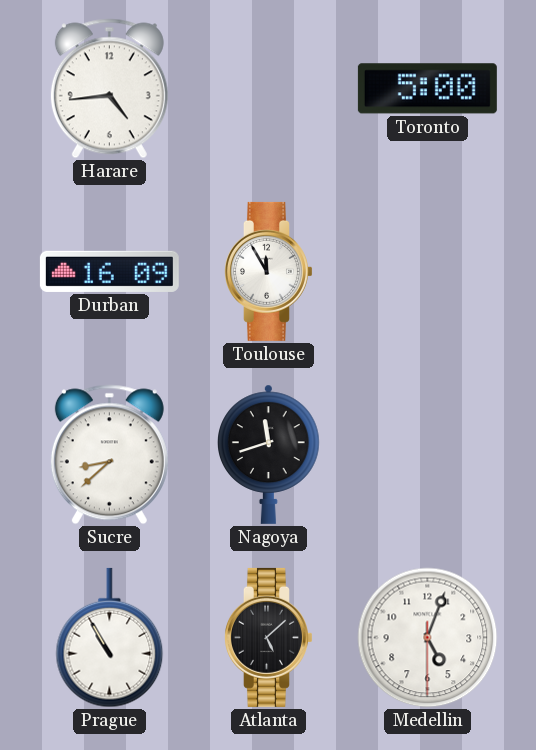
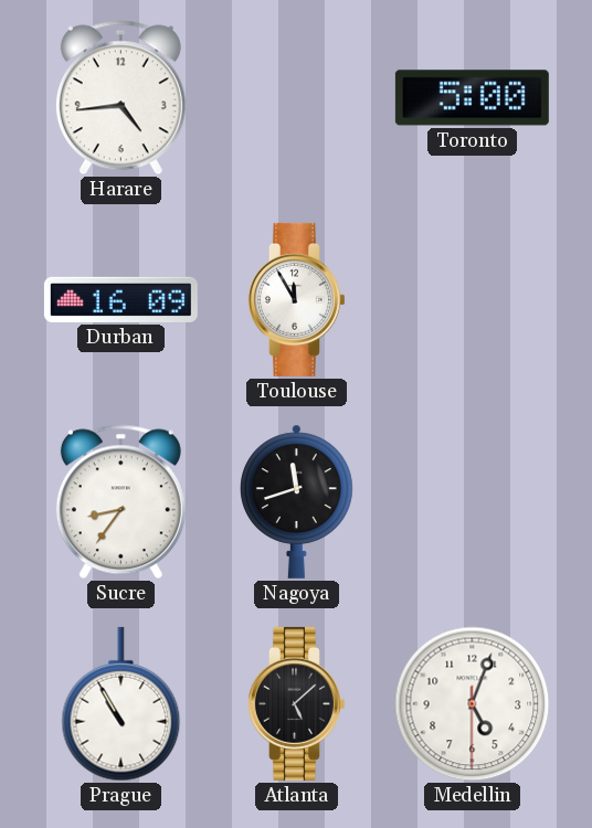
Sucre: 8:38 -> 8:36
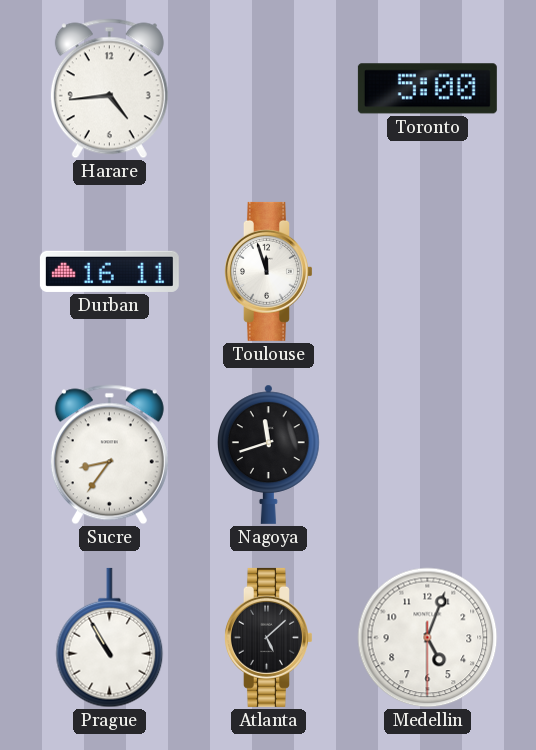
Durban: 16:09 -> 16:11
Toulouse: 11:55 -> 11:57
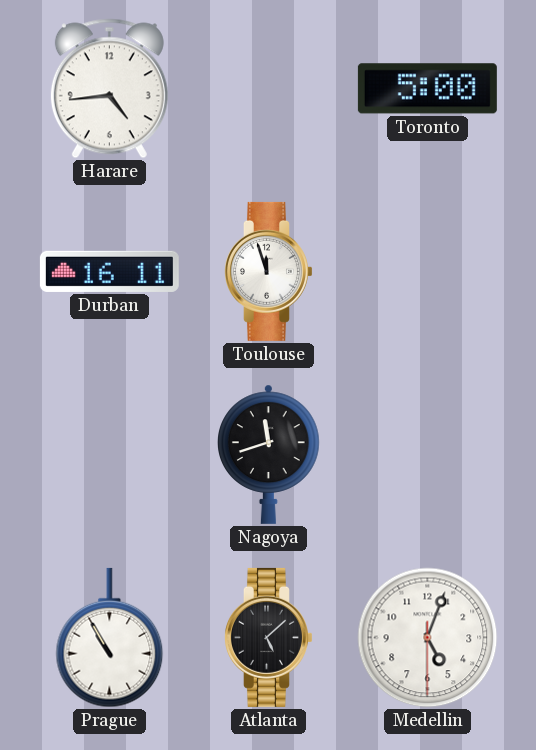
Sucre: 8:36 -> none
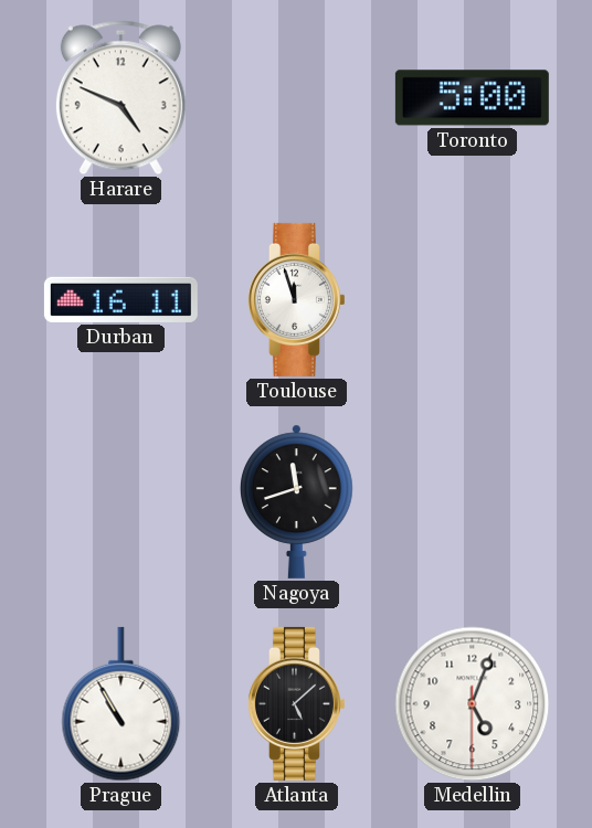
Harare: 4:44 -> 4:49
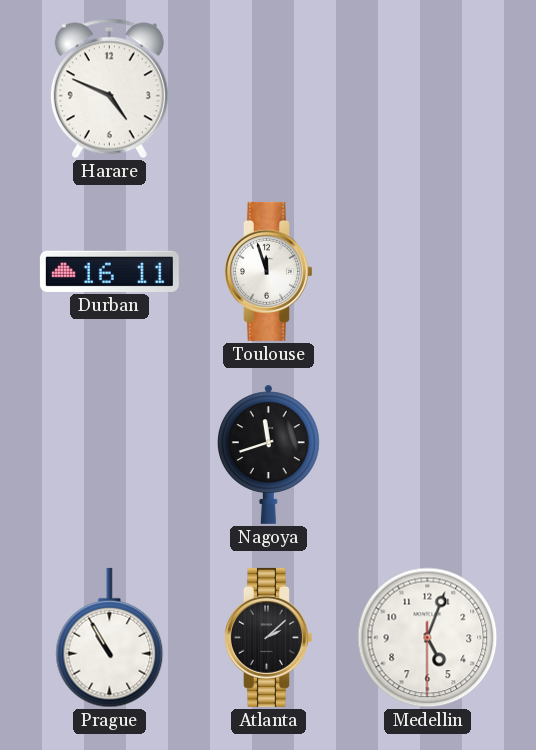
Toronto: 5:00 -> none
Atlanta: 5:08 -> 2:08
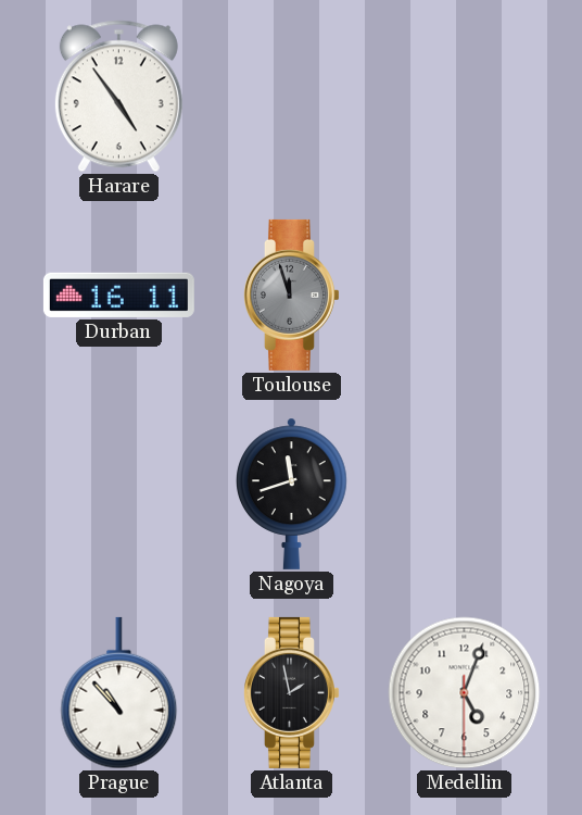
Harare: 4:49 -> 4:54
Toulouse dial: white -> grey
Prague: 10:55 -> 10:53
Atlanta: 2:08 -> 1:58
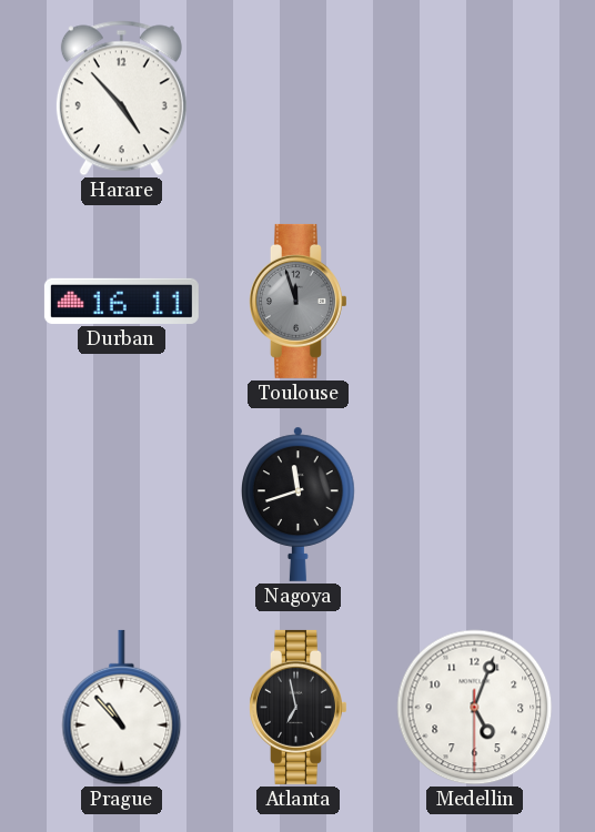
Harare: 4:54 -> 4:53
Atlanta: 1:58 -> 6:58
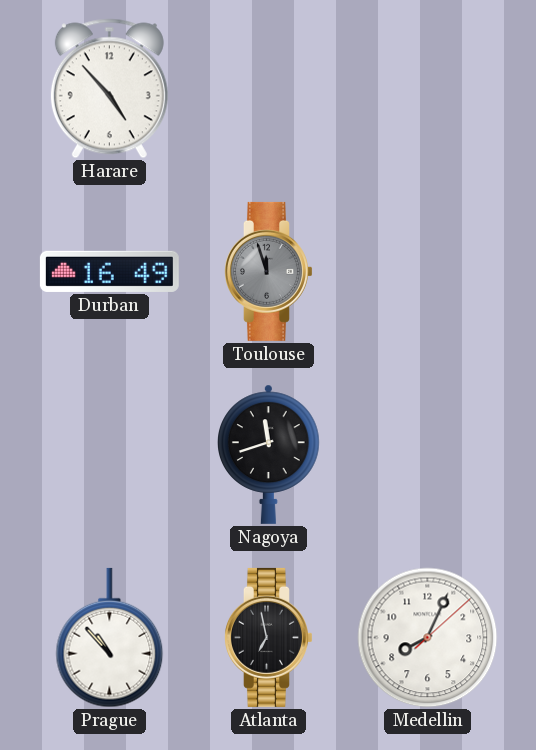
Durban: 16:11 -> 16:49
Medellin: 5:03 -> 8:04
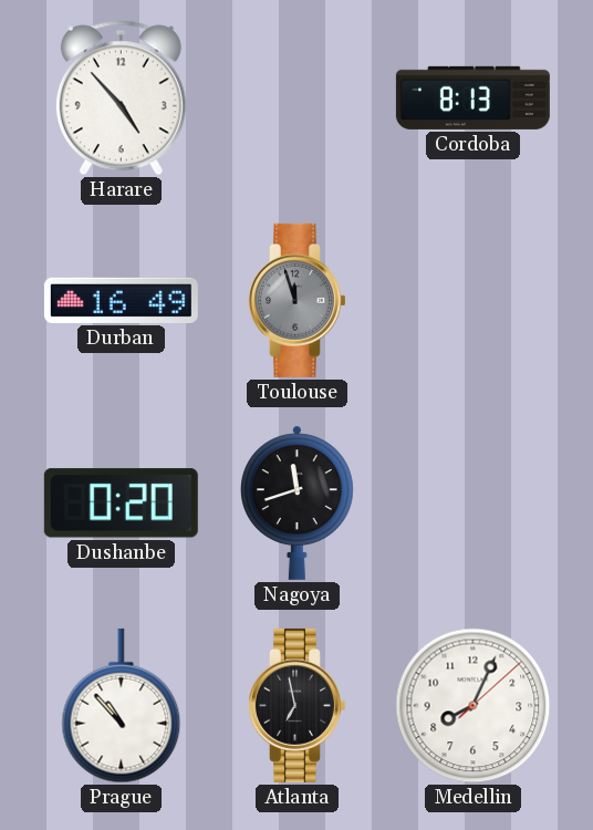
Cordoba: none -> 8:13
Dushanbe: none -> 0:20
